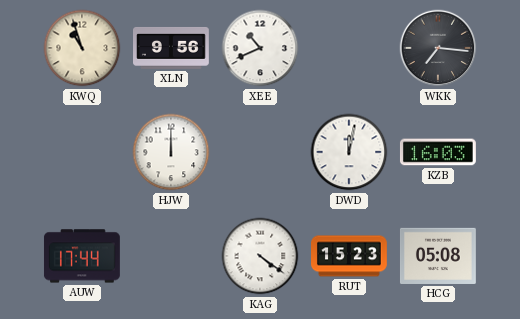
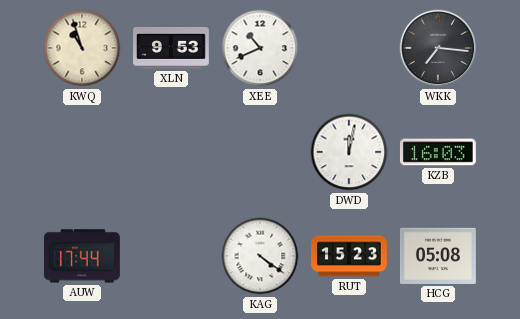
XLN: 9:56 -> 9:53
HJW: 12:00 -> none
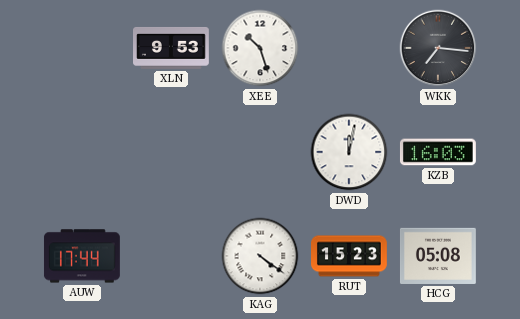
KWQ: 10:57 -> none
XEE: 10:41 -> 10:27
